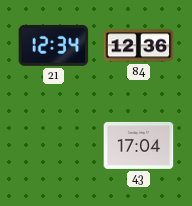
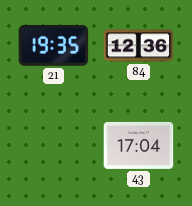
21: 12:34 -> 19:35
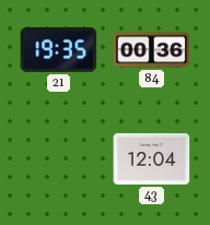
84: 12:36 -> 00:36
43: 17:04 -> 12:04
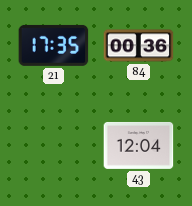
21: 19:35 -> 17:35
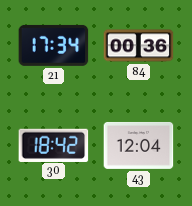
21: 17:35 -> 17:34
30: none -> 18:42
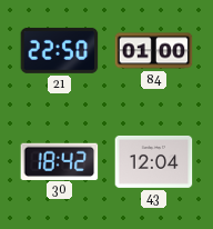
21: 17:34 -> 22:50
84: 00:36 -> 01:00
